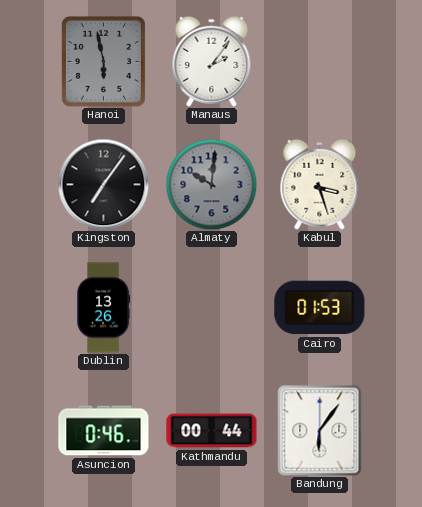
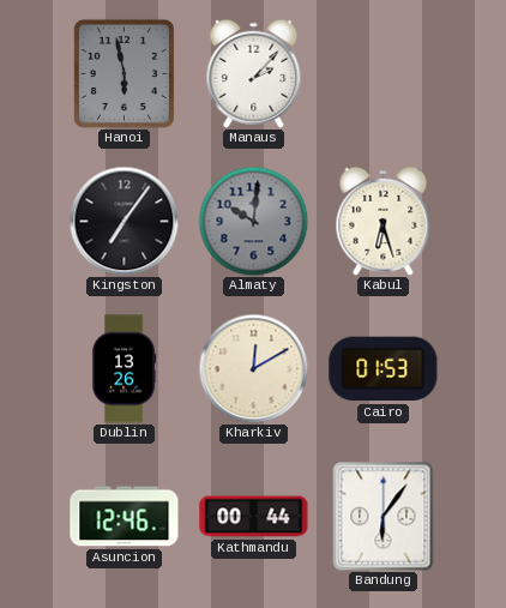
Manaus: 2:06 -> 2:07
Kabul: 3:27 -> 6:27
Kharkiv: none -> 12:10
Asuncion: 0:46 -> 12:46
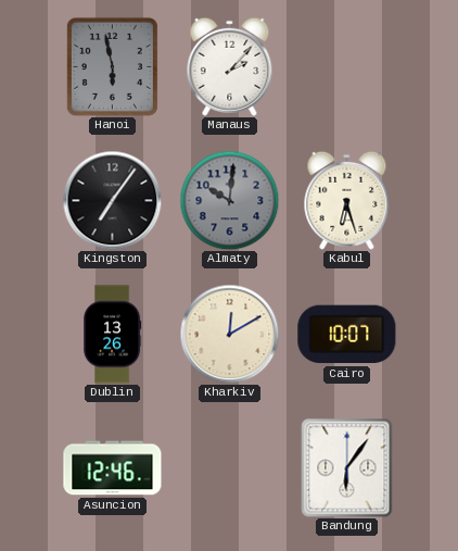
Cairo: 01:53 -> 10:07
Kathmandu: 00:44 -> none
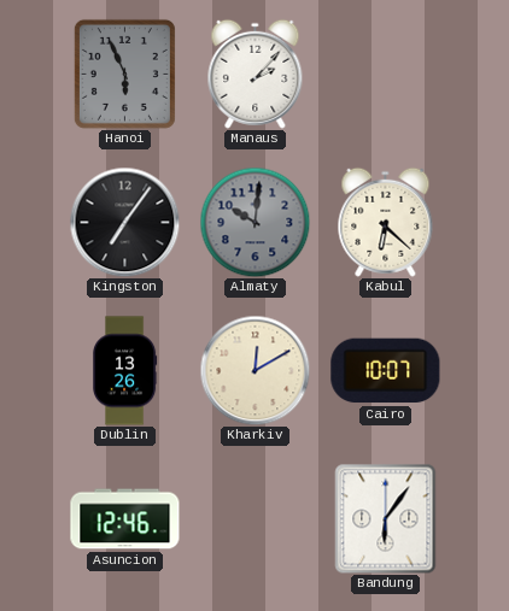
Hanoi: 5:58 -> 5:56
Kabul: 6:27 -> 6:22
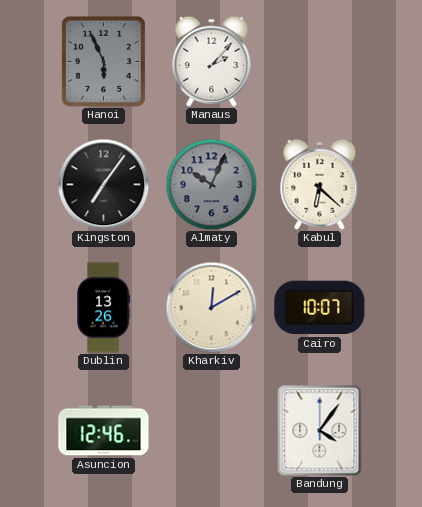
Almaty: 10:01 -> 10:04
Bandung: 6:06 -> 4:06
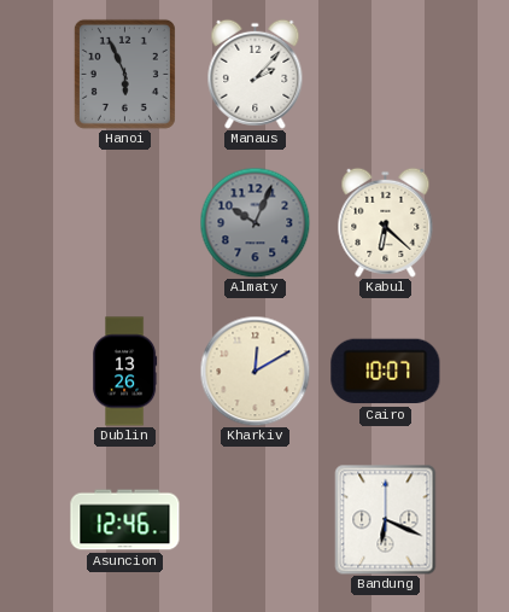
Kingston: 7:06 -> none
Bandung: 4:06 -> 6:19
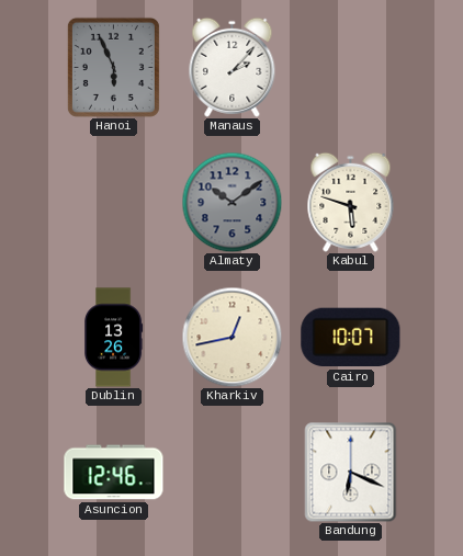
Almaty: 10:04 -> 10:09
Kabul: 6:22 -> 5:48
Kharkiv: 12:10 -> 12:43
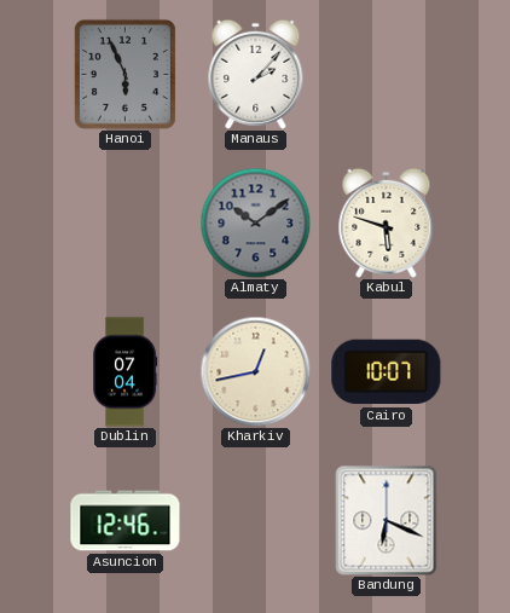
Dublin: 13:26 -> 07:04
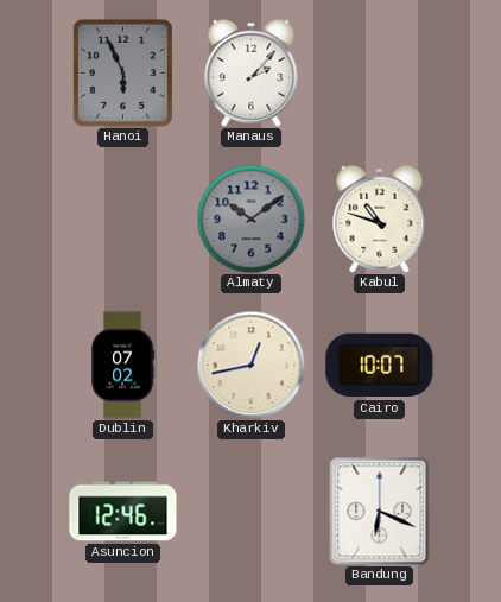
Kabul: 5:48 -> 10:48
Dublin: 07:04 -> 07:02
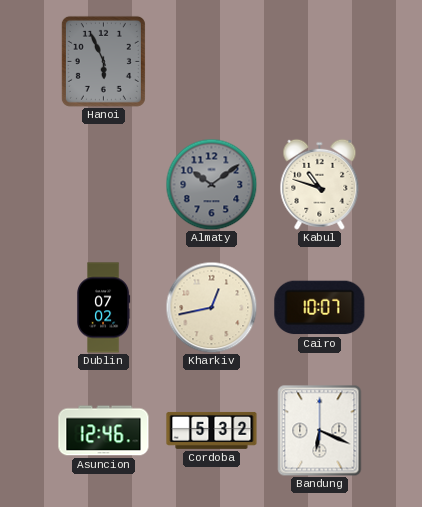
Manaus: 2:07 -> none
Cordoba: none -> 5:32
